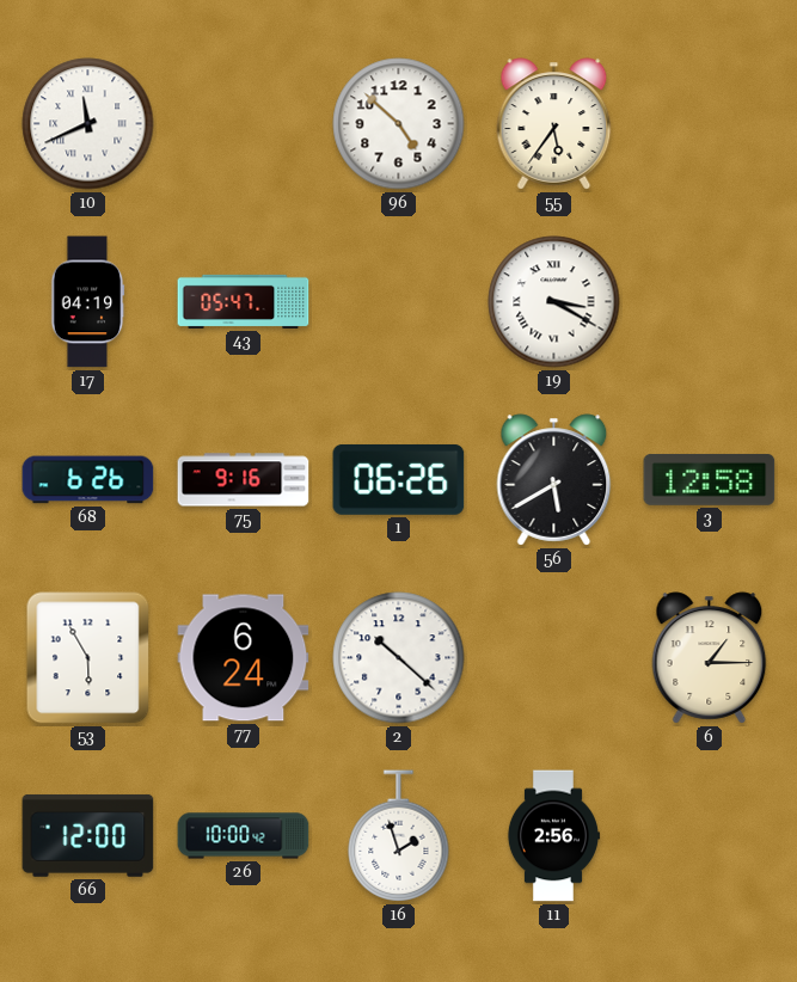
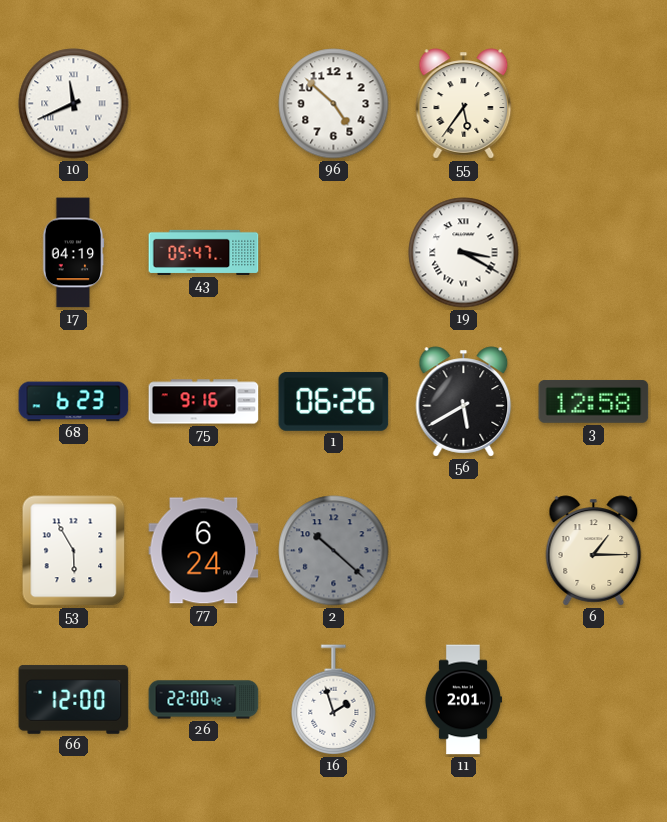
68: 6:26 -> 6:23
2 dial: white -> grey
26: 10:00 -> 22:00
11: 2:56 -> 2:01
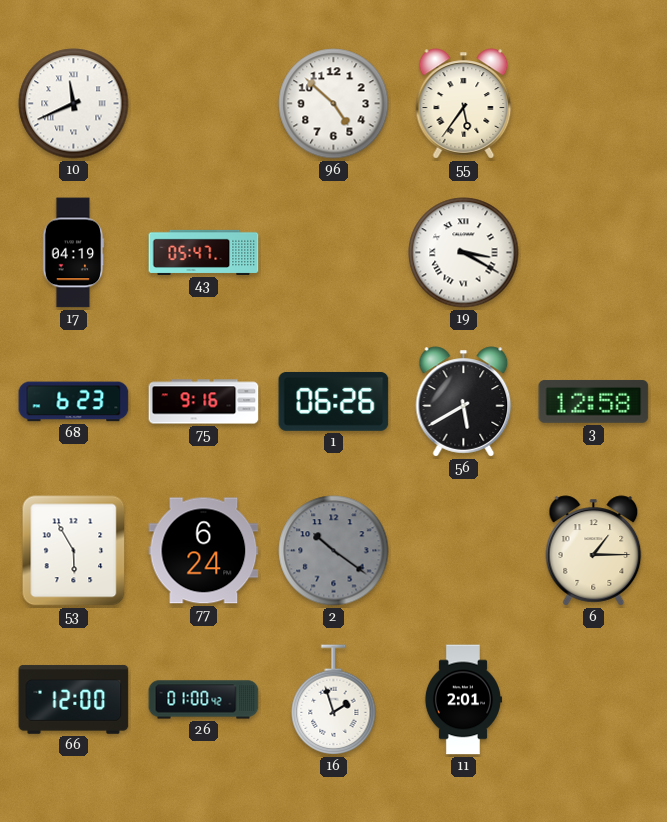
2: 10:22 -> 10:21
26: 22:00 -> 01:00
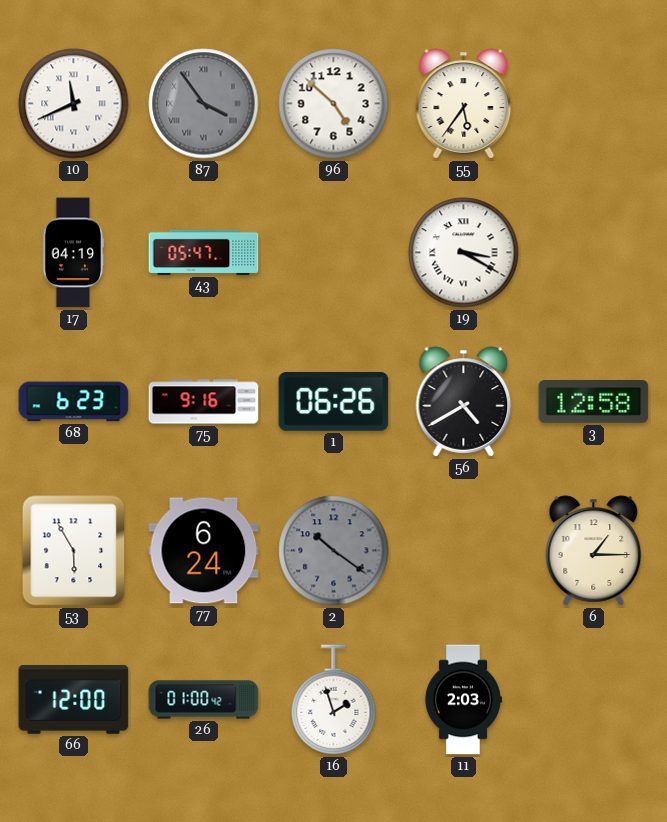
87: none -> 3:54
56: 5:40 -> 4:40
11: 2:01 -> 2:03
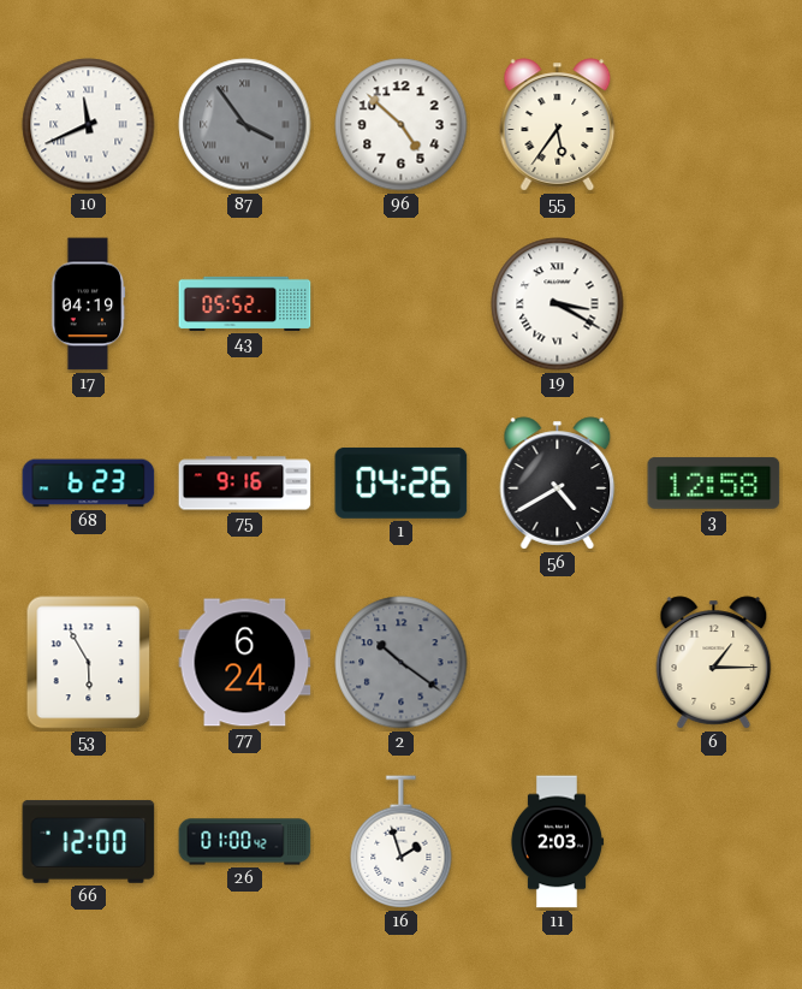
43: 05:47 -> 05:52
1: 06:26 -> 04:26
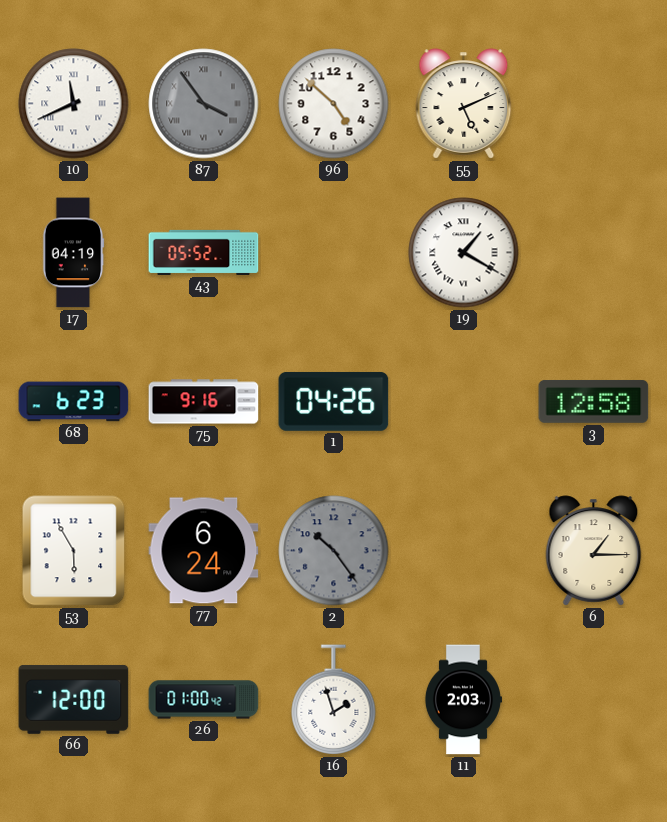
55: 5:36 -> 5:11
19: 3:20 -> 1:20
56: 4:40 -> none
2: 10:21 -> 10:24
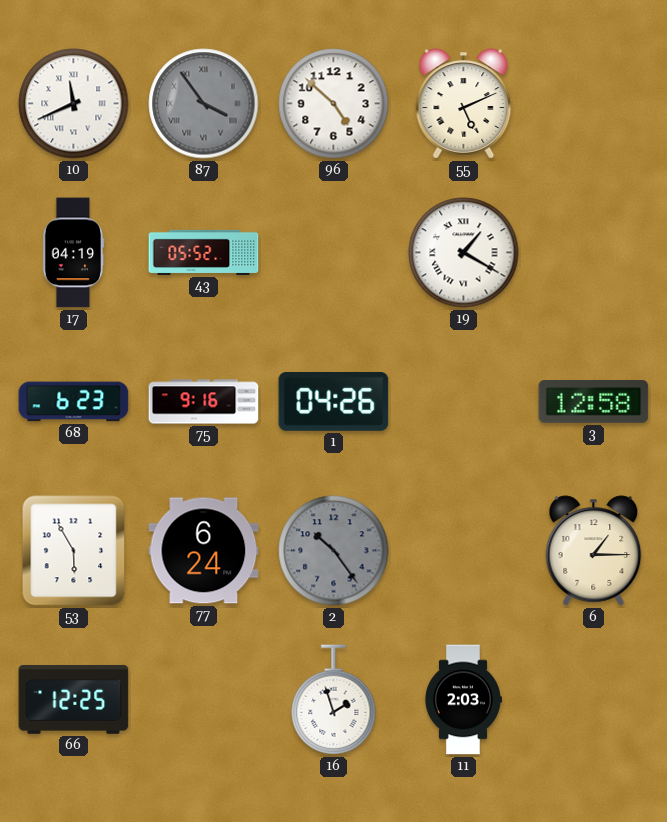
66: 12:00 -> 12:25
26: 01:00 -> none
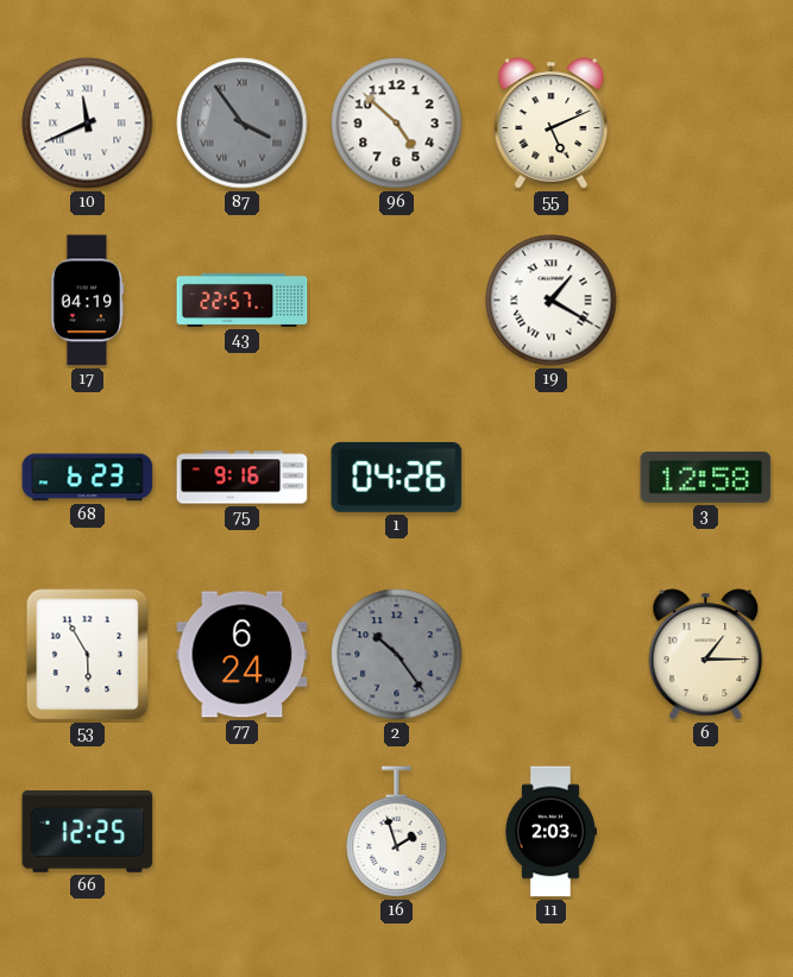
43: 05:52 -> 22:57
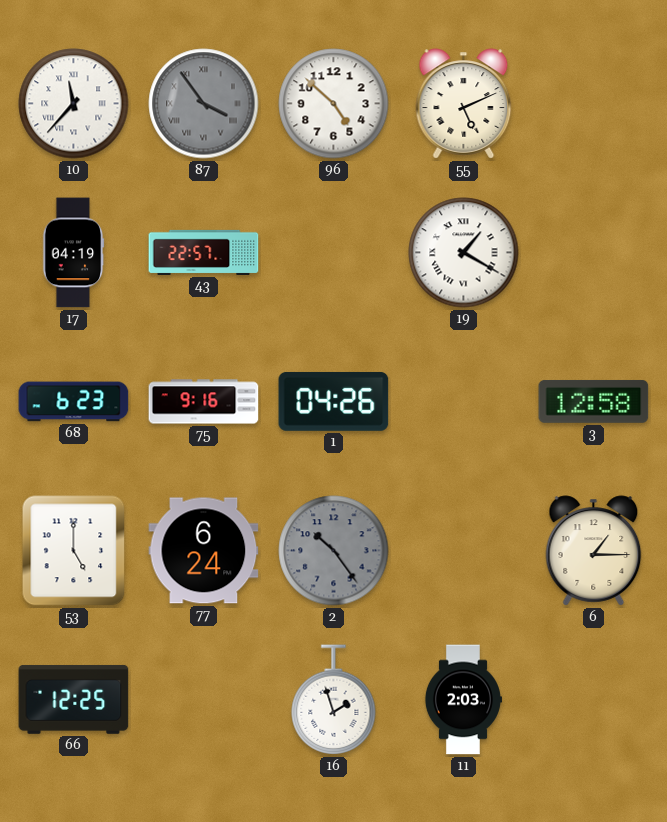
10: 11:41 -> 11:37
53: 5:55 -> 5:00
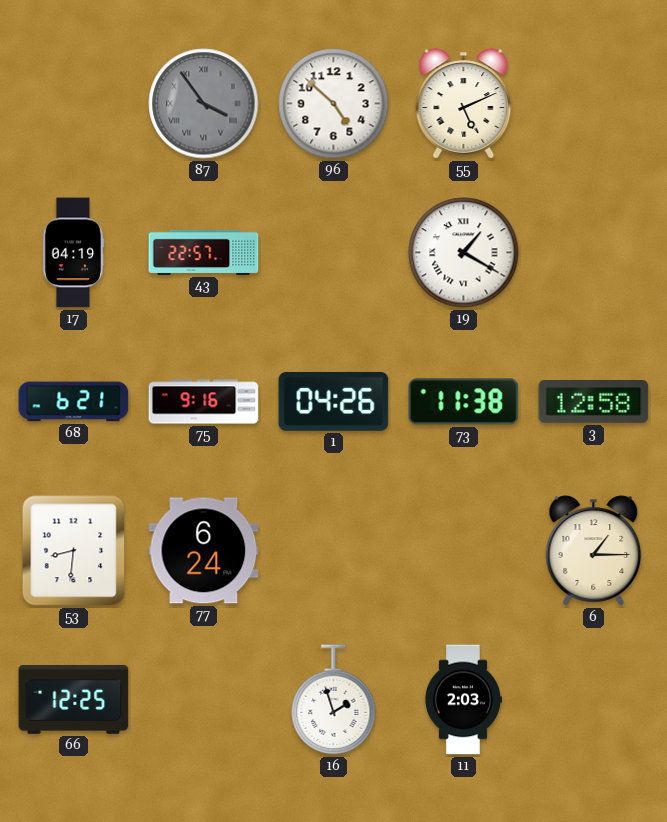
10: 11:37 -> none
68: 6:23 -> 6:21
73: none -> 11:38
53: 5:00 -> 8:31
2: 10:24 -> none
